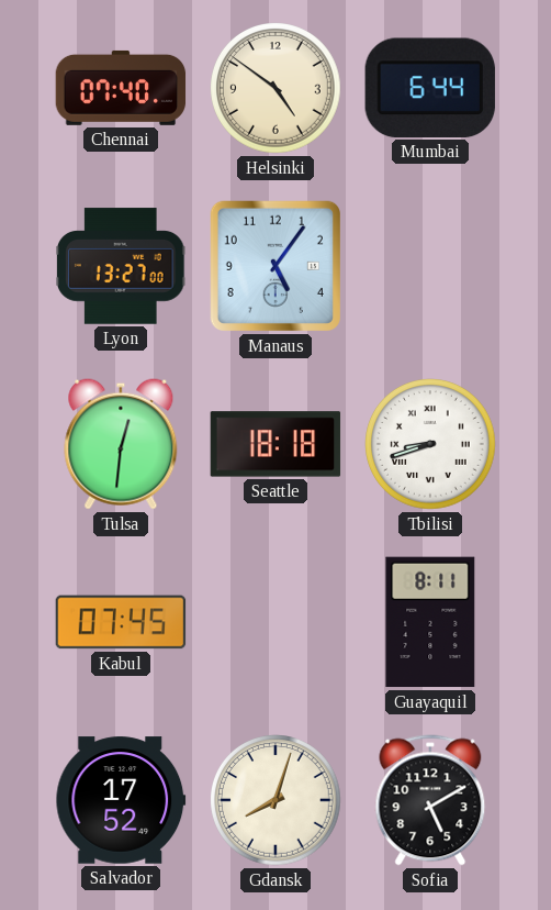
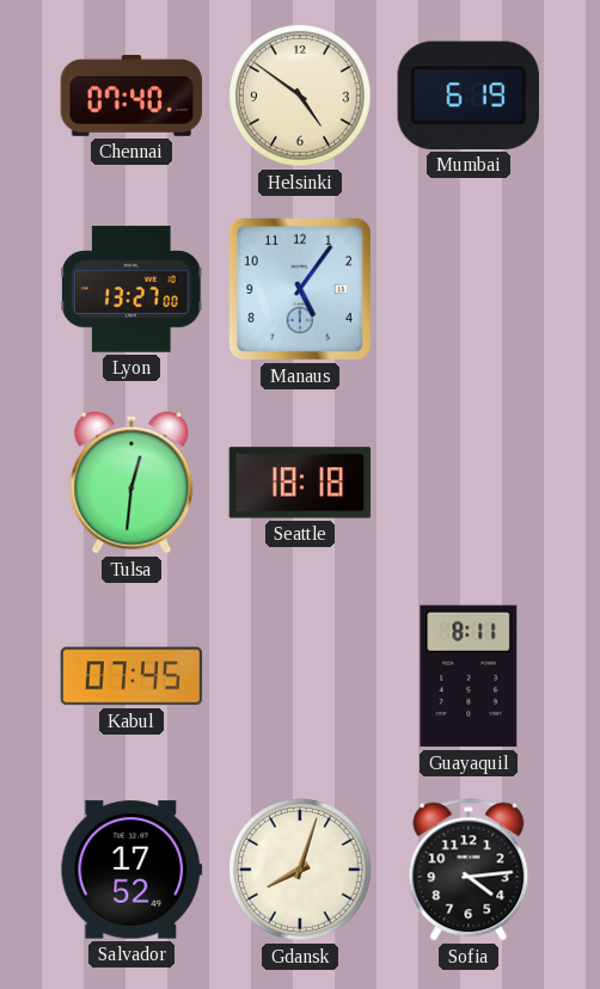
Mumbai: 6:44 -> 6:19
Tbilisi: 8:42 -> none
Sofia: 5:10 -> 4:14
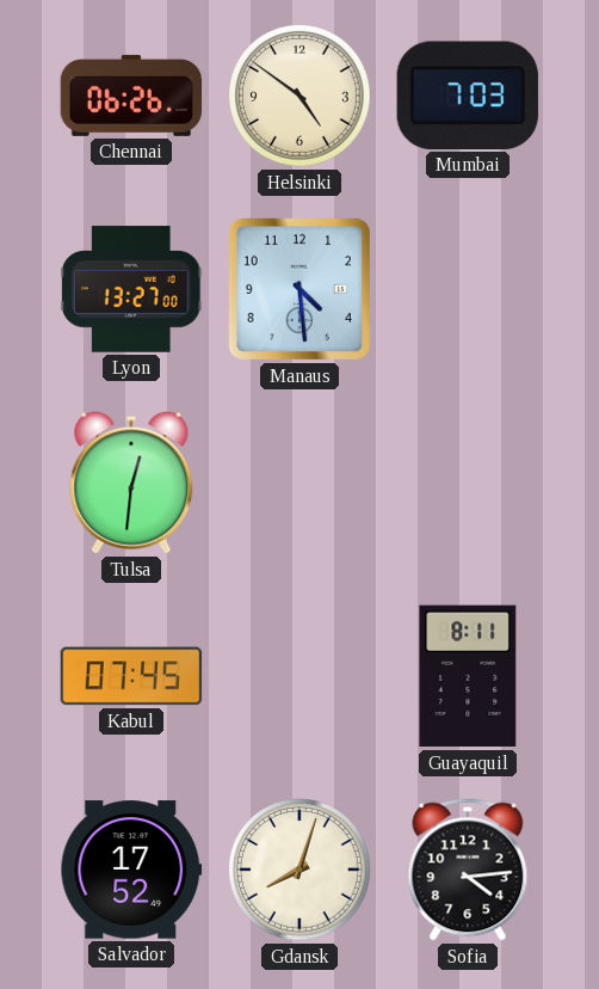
Chennai: 07:40 -> 06:26
Mumbai: 6:19 -> 7:03
Manaus: 5:06 -> 4:29
Seattle: 18:18 -> none
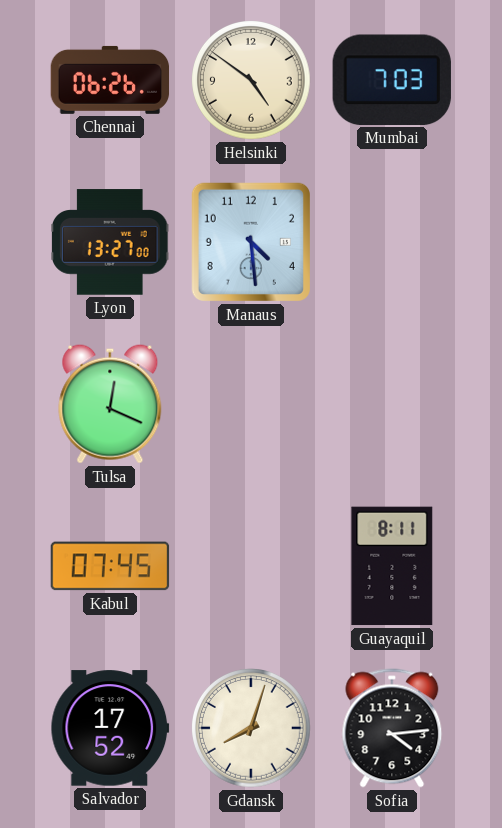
Tulsa: 12:31 -> 12:19
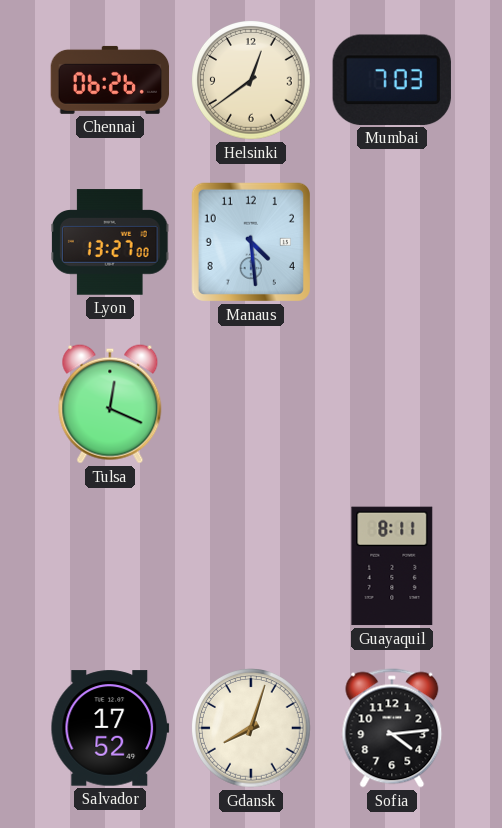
Helsinki: 4:51 -> 12:39
Kabul: 07:45 -> none
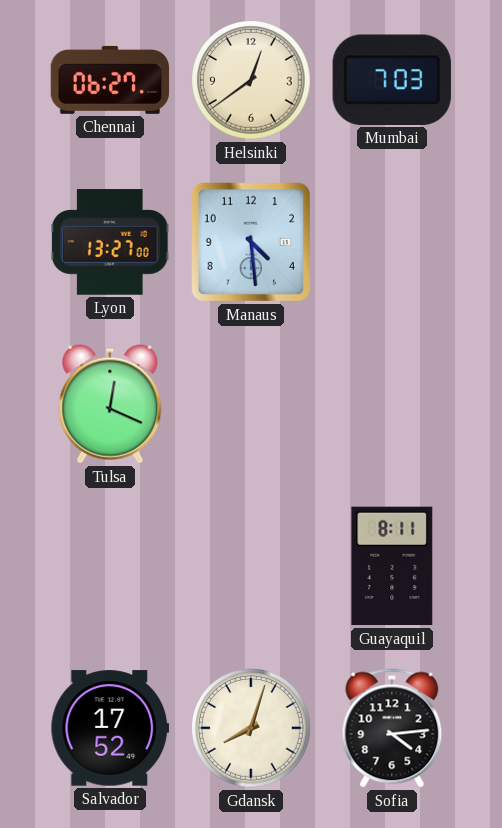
Chennai: 06:26 -> 06:27
